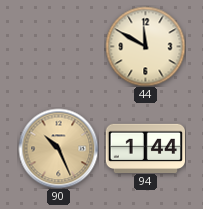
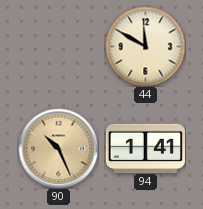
94: 1:44 -> 1:41
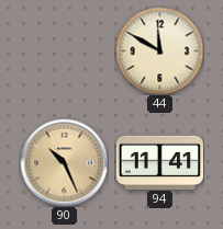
94: 1:41 -> 11:41
